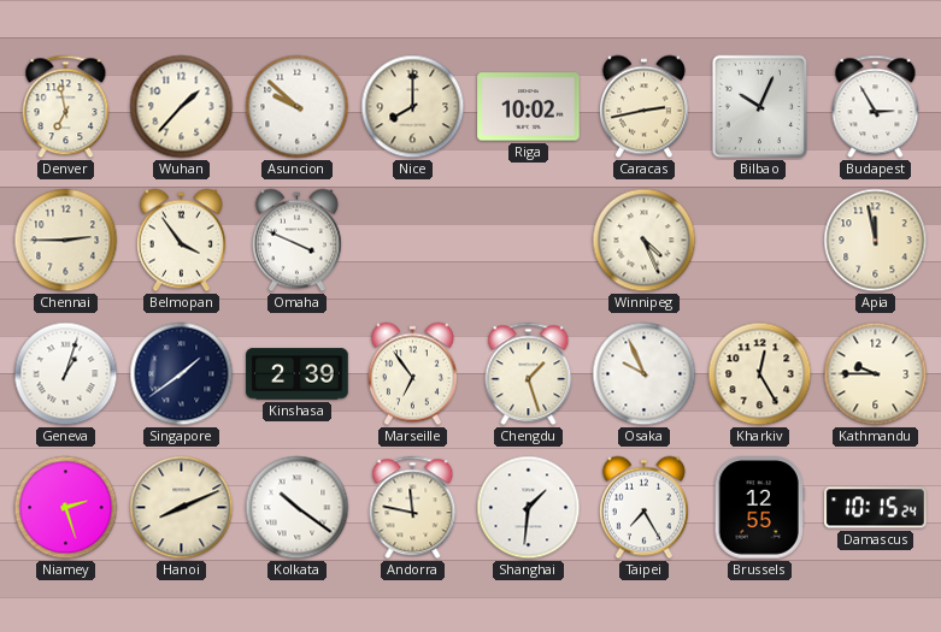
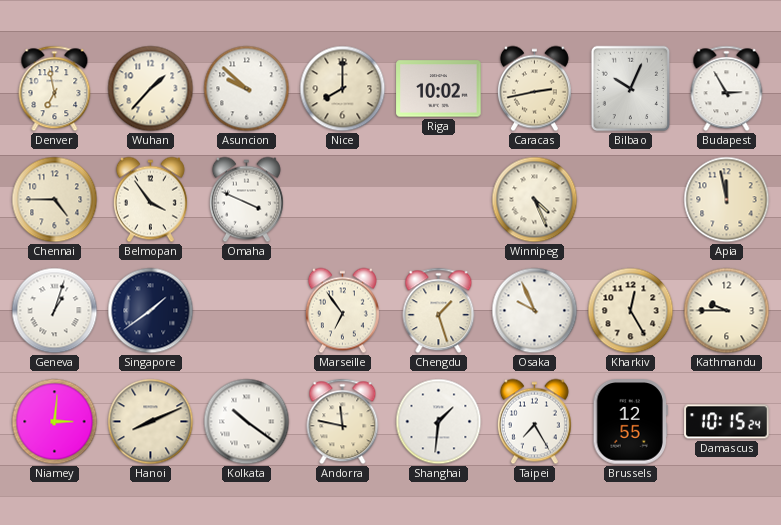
Chennai: 2:45 -> 4:45
Kinshasa: 2:39 -> none
Niamey: 2:27 -> 3:01
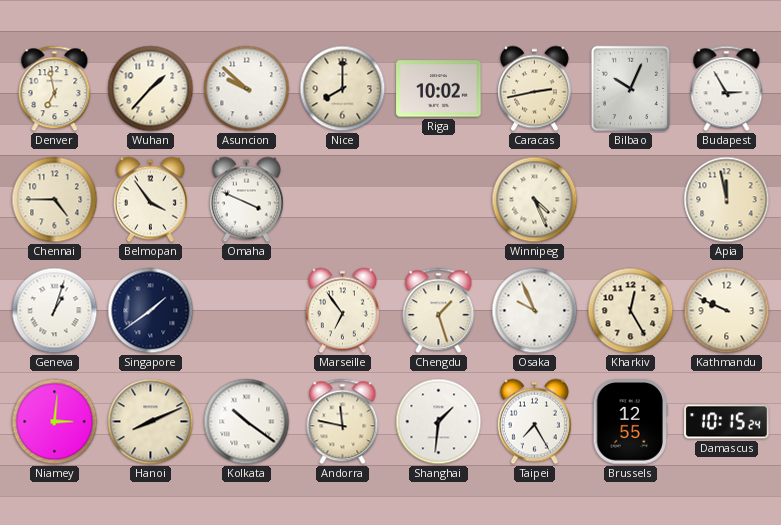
Kathmandu: 9:45 -> 9:49
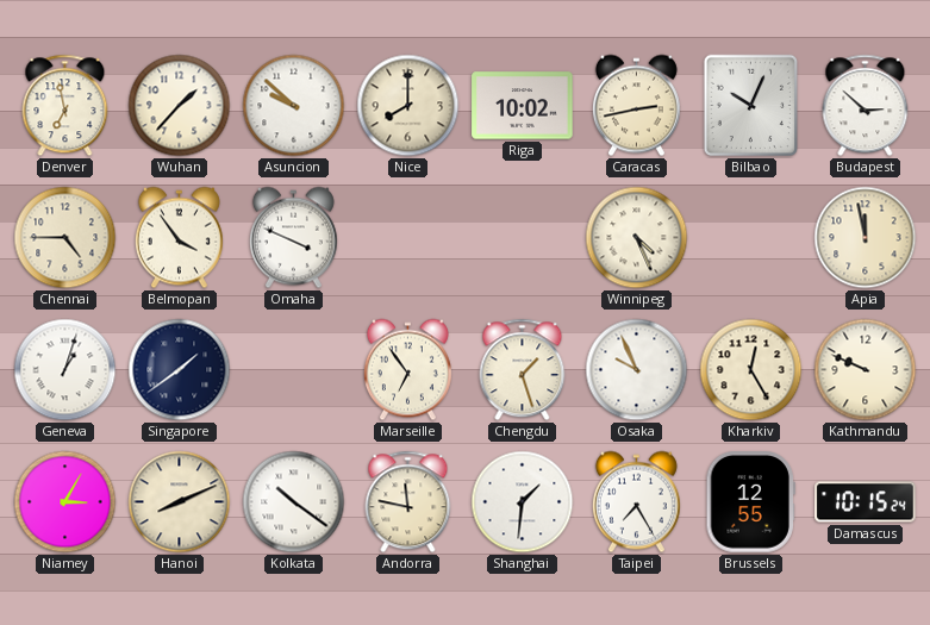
Budapest: 2:55 -> 2:52
Niamey: 3:01 -> 3:05
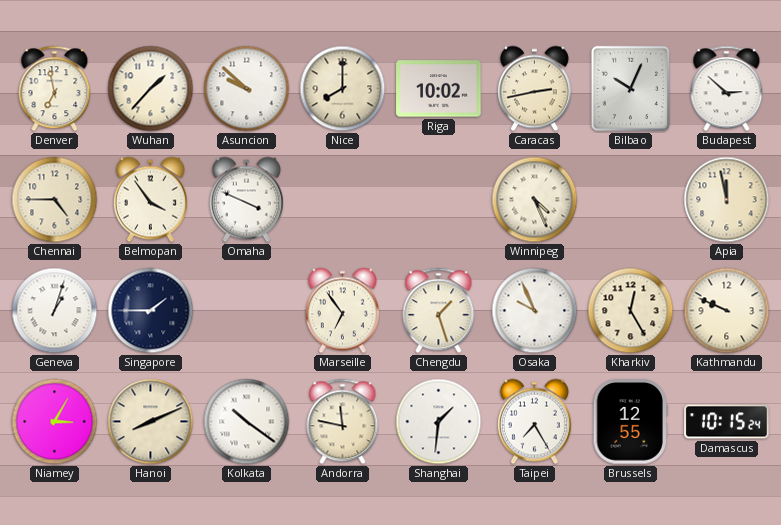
Singapore: 1:39 -> 1:45
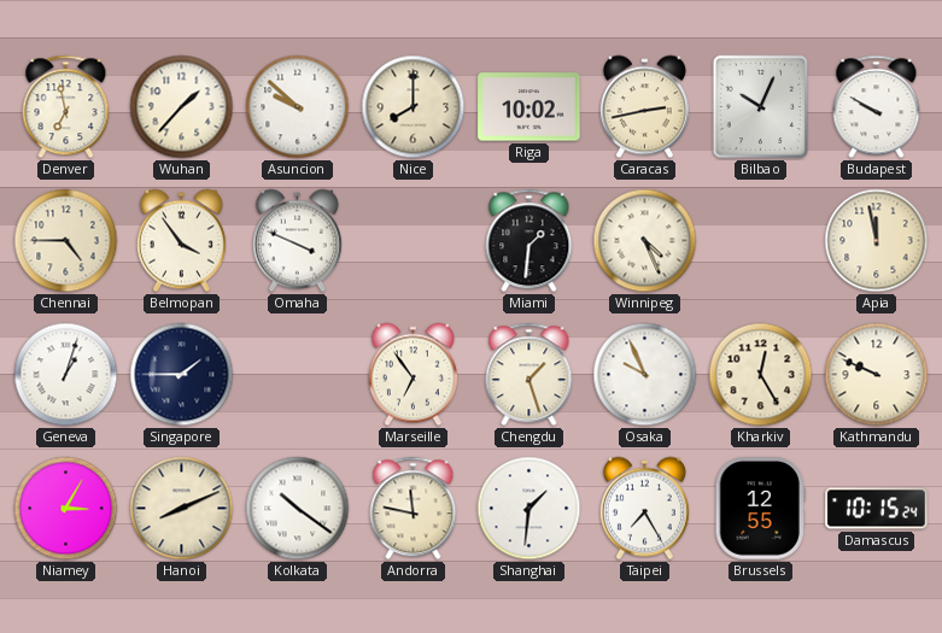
Budapest: 2:52 -> 9:50
Miami: none -> 1:31
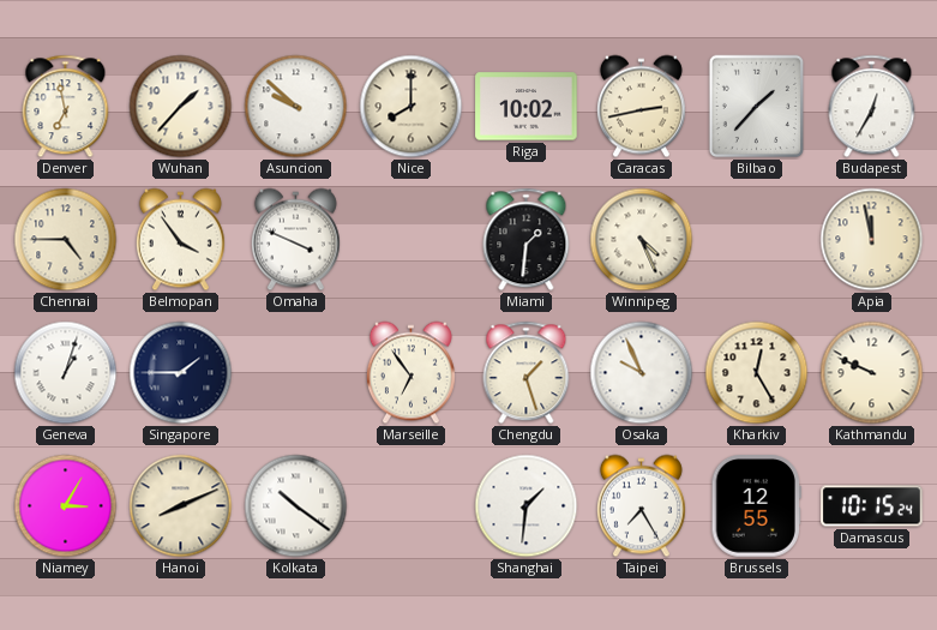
Bilbao: 10:04 -> 1:37
Budapest: 9:50 -> 12:35
Andorra: 11:47 -> none
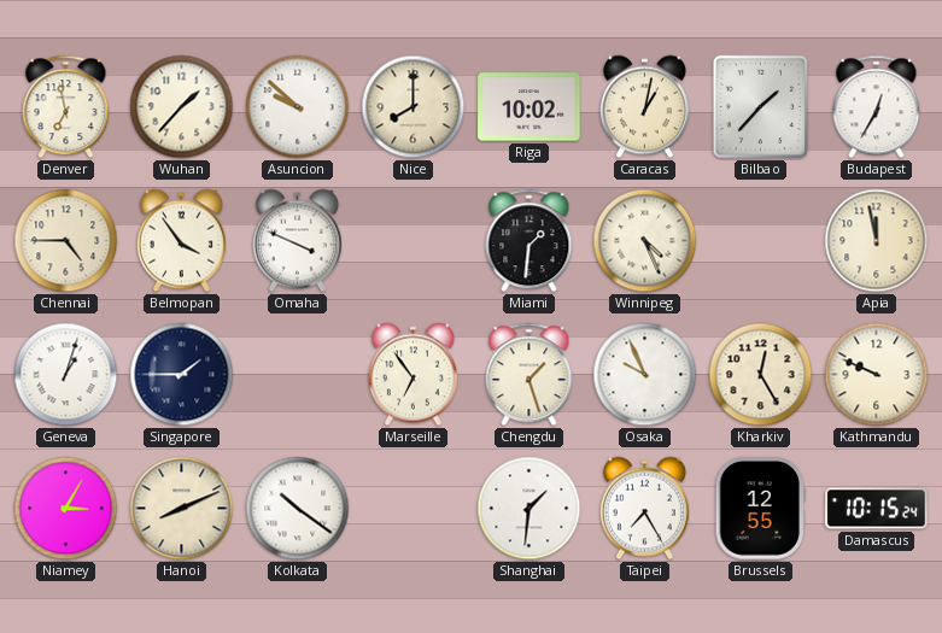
Caracas: 2:43 -> 1:02
